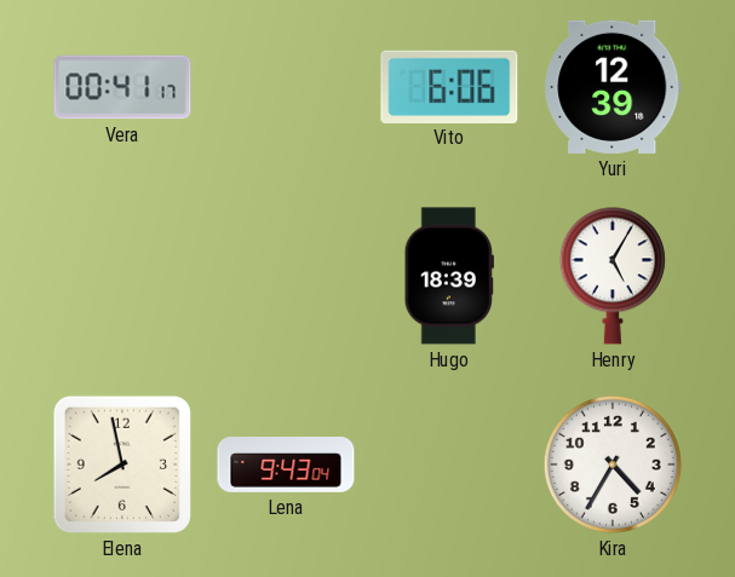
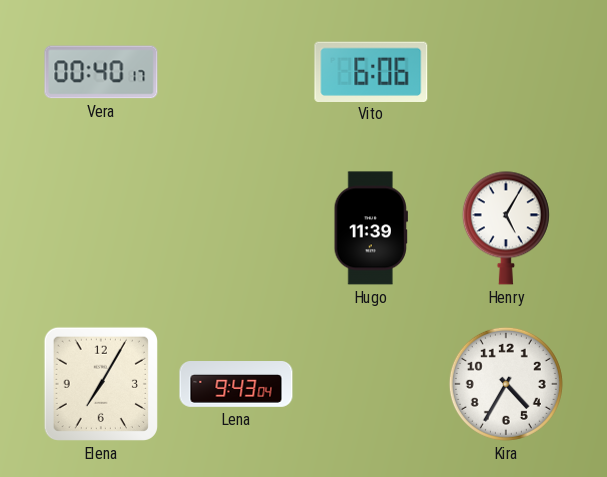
Vera: 00:41 -> 00:40
Yuri: 12:39 -> none
Hugo: 18:39 -> 11:39
Elena: 7:58 -> 7:05
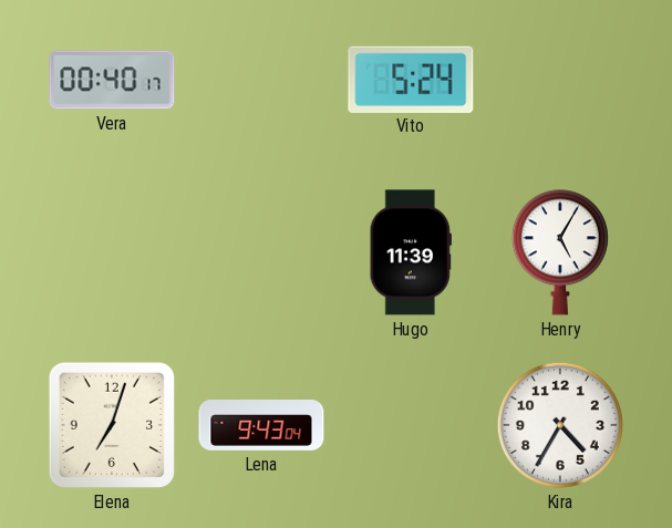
Vito: 6:06 -> 5:24
Elena: 7:05 -> 7:03
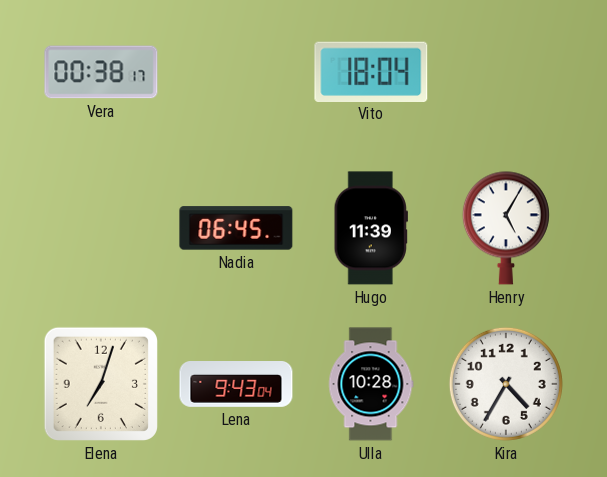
Vera: 00:40 -> 00:38
Vito: 5:24 -> 18:04
Nadia: none -> 06:45
Ulla: none -> 10:28
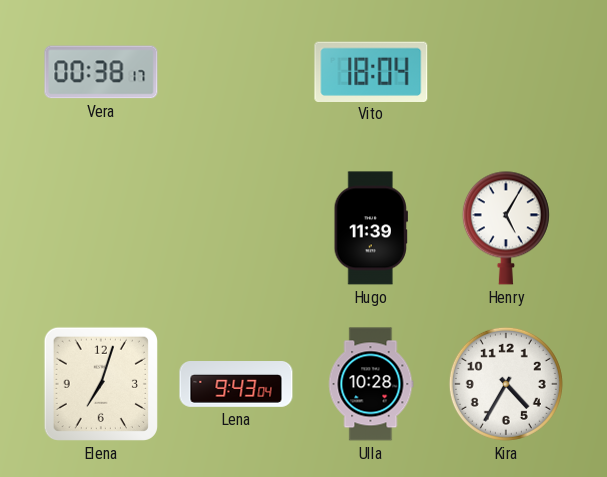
Nadia: 06:45 -> none
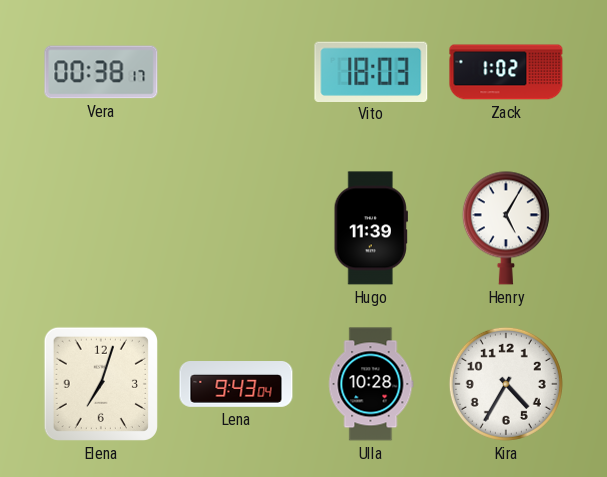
Vito: 18:04 -> 18:03
Zack: none -> 1:02
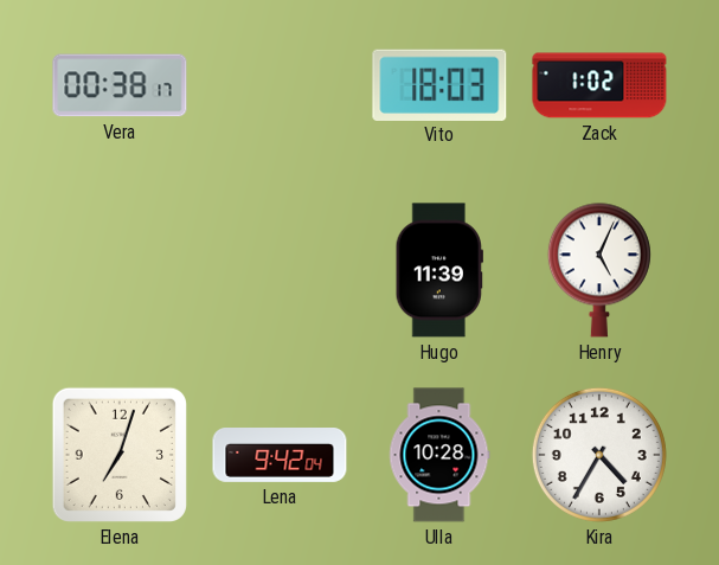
Henry: 5:05 -> 5:04
Lena: 9:43 -> 9:42
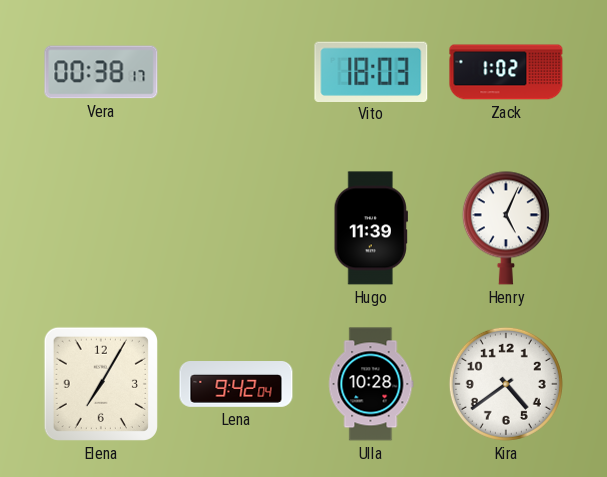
Elena: 7:03 -> 7:05
Kira: 4:35 -> 4:39
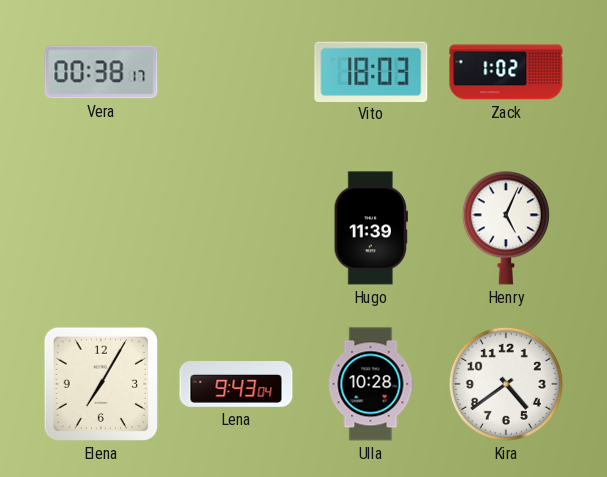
Lena: 9:42 -> 9:43
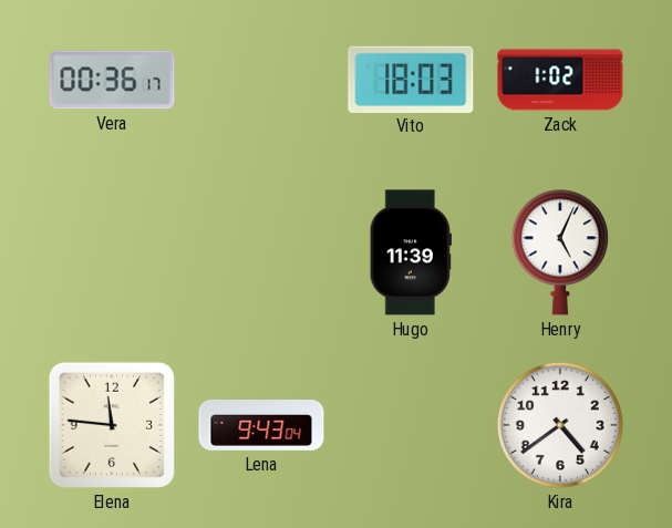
Vera: 00:38 -> 00:36
Elena: 7:05 -> 11:46
Ulla: 10:28 -> none
